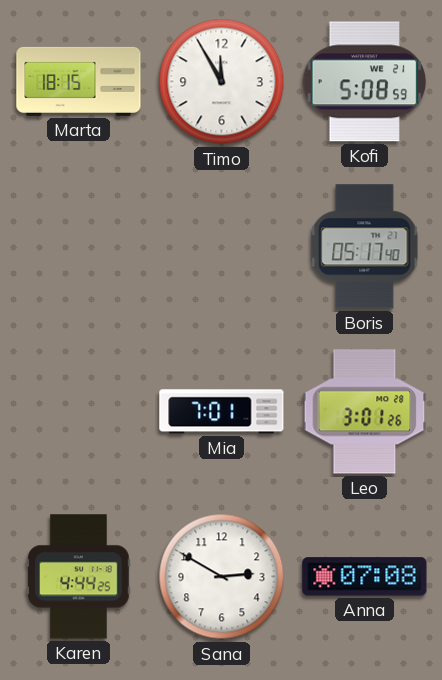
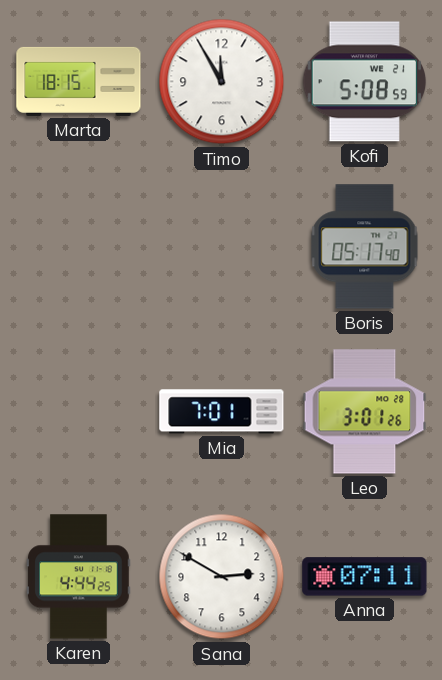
Anna: 07:08 -> 07:11
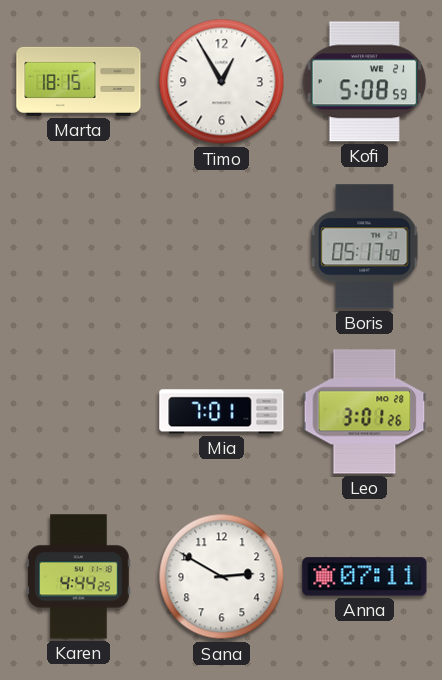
Timo: 11:55 -> 12:55
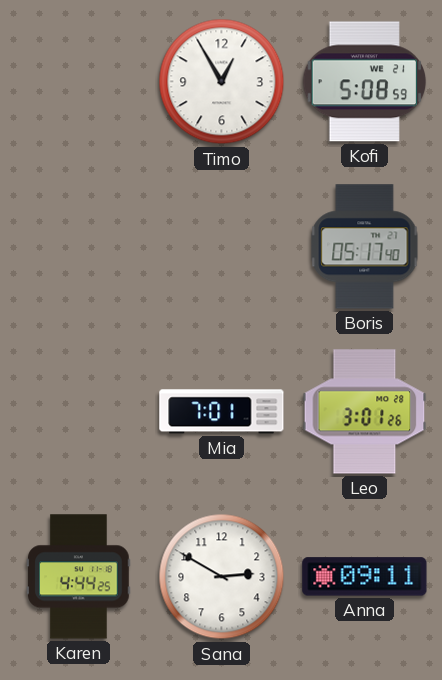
Marta: 18:15 -> none
Anna: 07:11 -> 09:11
